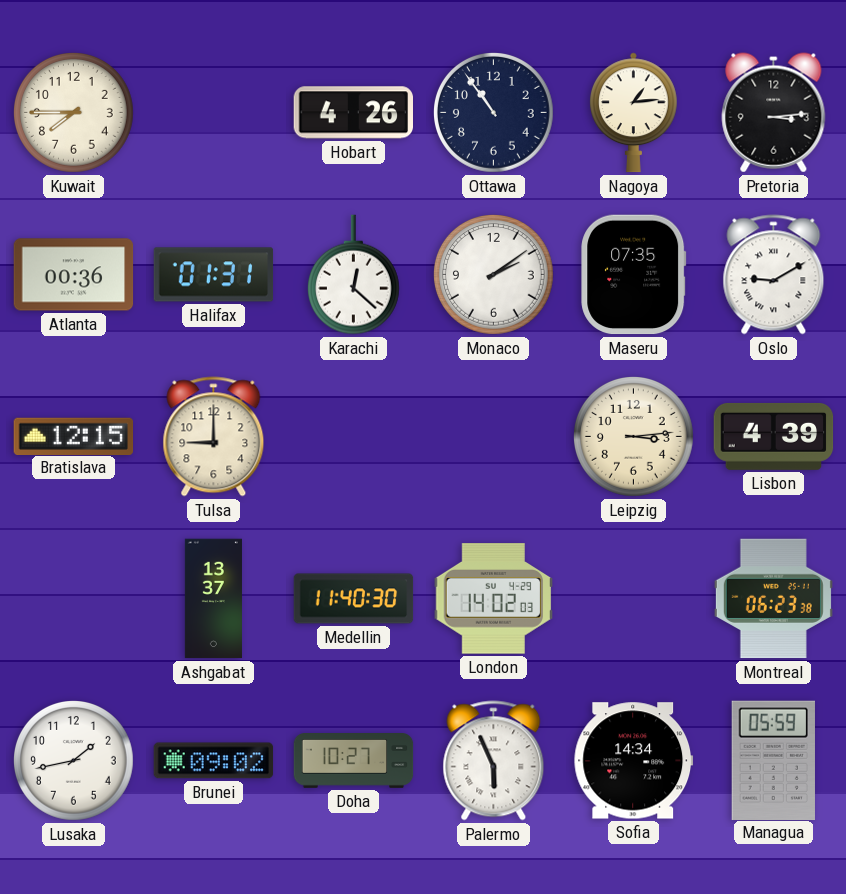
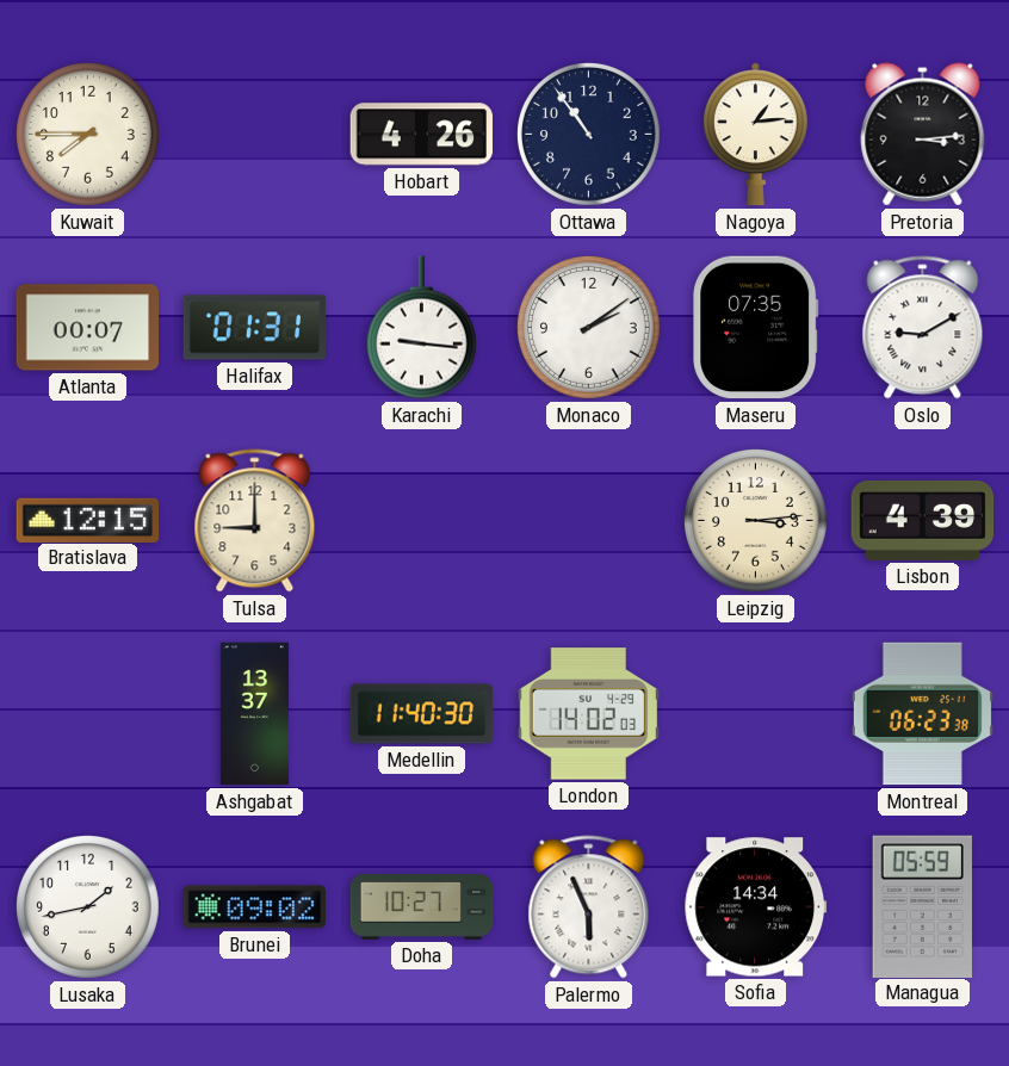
Atlanta: 00:36 -> 00:07
Karachi: 12:22 -> 9:16
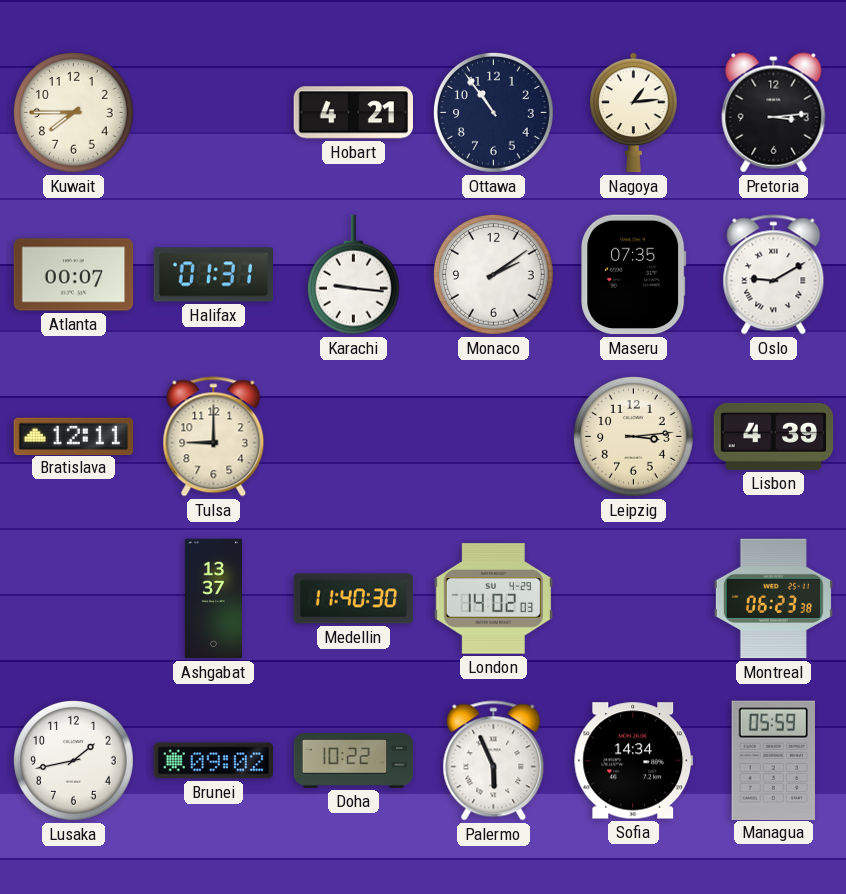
Hobart: 4:26 -> 4:21
Bratislava: 12:15 -> 12:11
Doha: 10:27 -> 10:22
